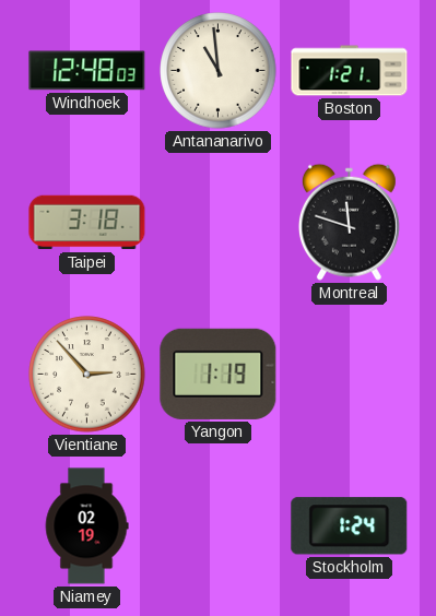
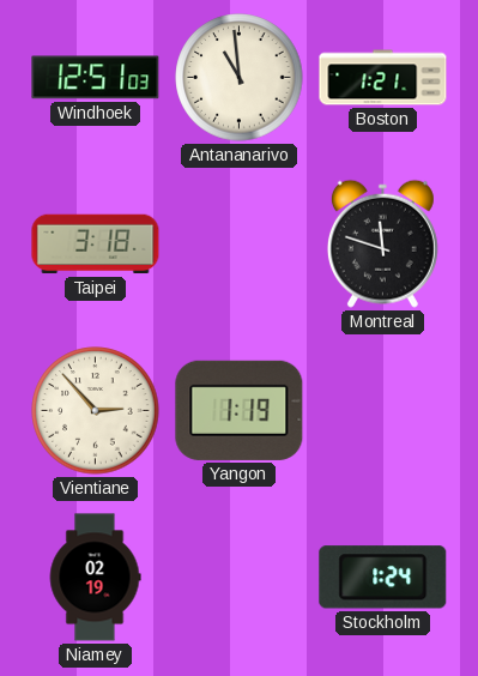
Windhoek: 12:48 -> 12:51
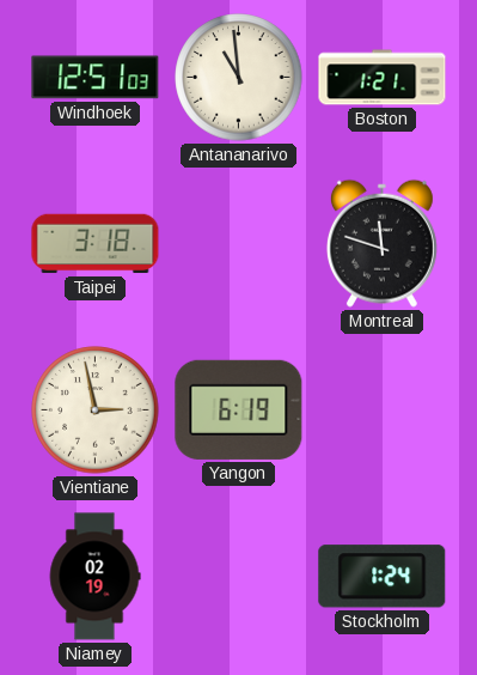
Vientiane: 2:53 -> 2:58
Yangon: 1:19 -> 6:19
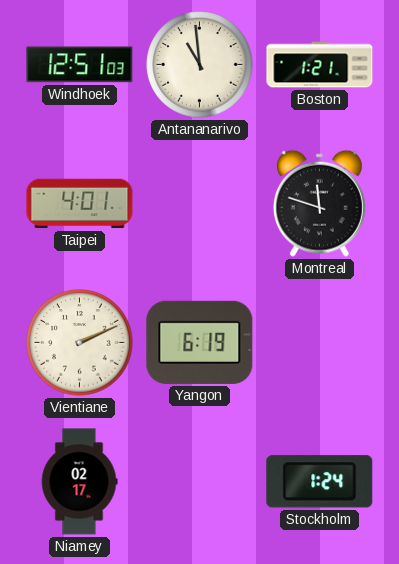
Taipei: 3:18 -> 4:01
Vientiane: 2:58 -> 2:11
Niamey: 02:19 -> 02:17
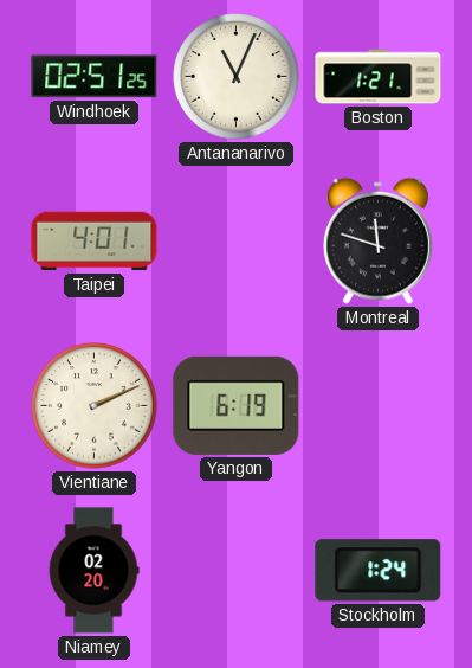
Windhoek: 12:51 -> 02:51
Antananarivo: 10:59 -> 11:04
Niamey: 02:17 -> 02:20
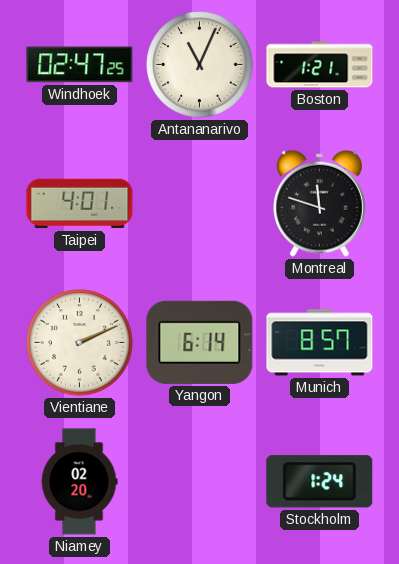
Windhoek: 02:51 -> 02:47
Yangon: 6:19 -> 6:14
Munich: none -> 8:57
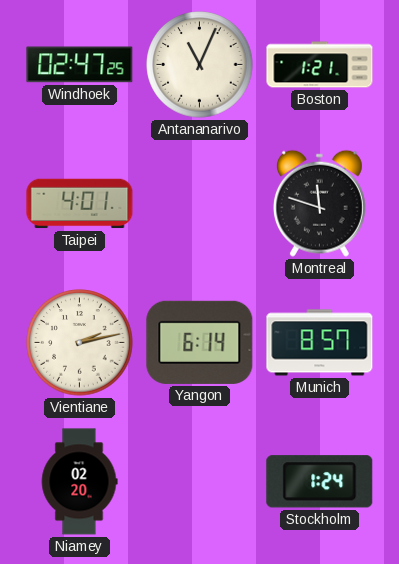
Vientiane: 2:11 -> 2:13
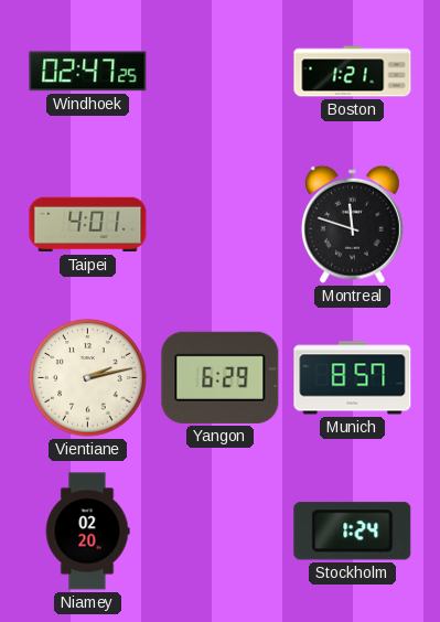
Antananarivo: 11:04 -> none
Yangon: 6:14 -> 6:29
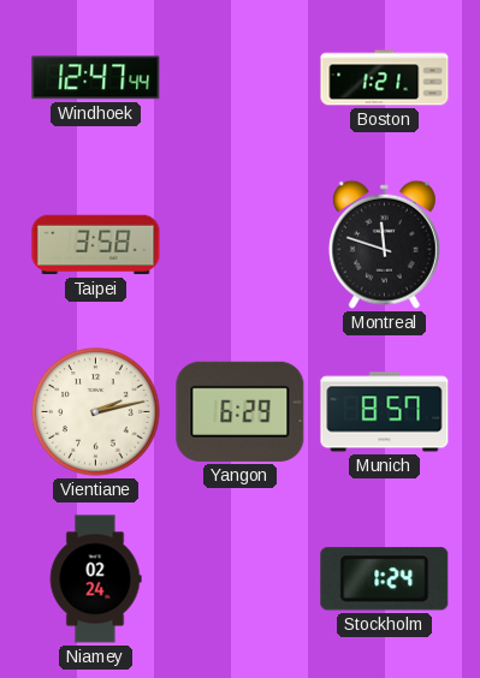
Windhoek: 02:47 -> 12:47
Taipei: 4:01 -> 3:58
Niamey: 02:20 -> 02:24
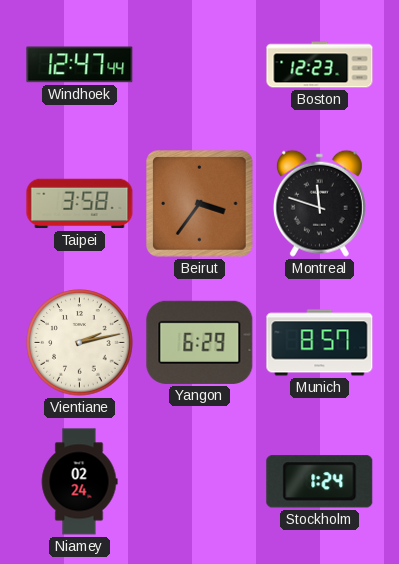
Boston: 1:21 -> 12:23
Beirut: none -> 3:36
